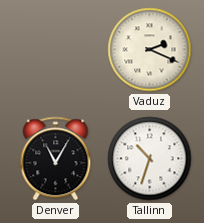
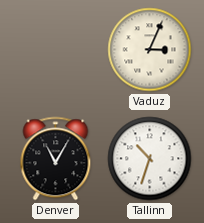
Vaduz: 2:19 -> 3:04
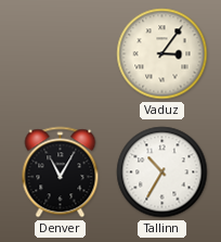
Vaduz: 3:04 -> 3:06
Tallinn: 10:33 -> 10:35
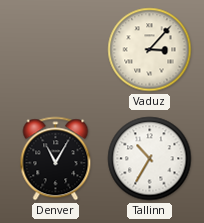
Vaduz: 3:06 -> 3:07
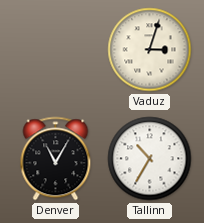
Vaduz: 3:07 -> 3:03
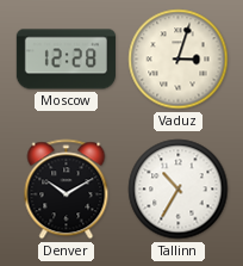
Moscow: none -> 12:28
Denver: 11:05 -> 10:10
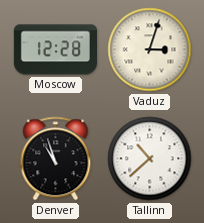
Denver: 10:10 -> 10:57
Tallinn: 10:35 -> 10:38
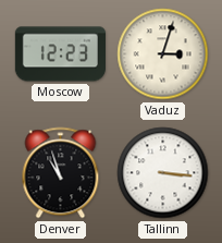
Moscow: 12:28 -> 12:23
Tallinn: 10:38 -> 3:16
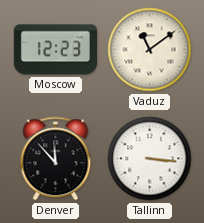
Vaduz: 3:03 -> 11:09
Denver: 10:57 -> 11:53
